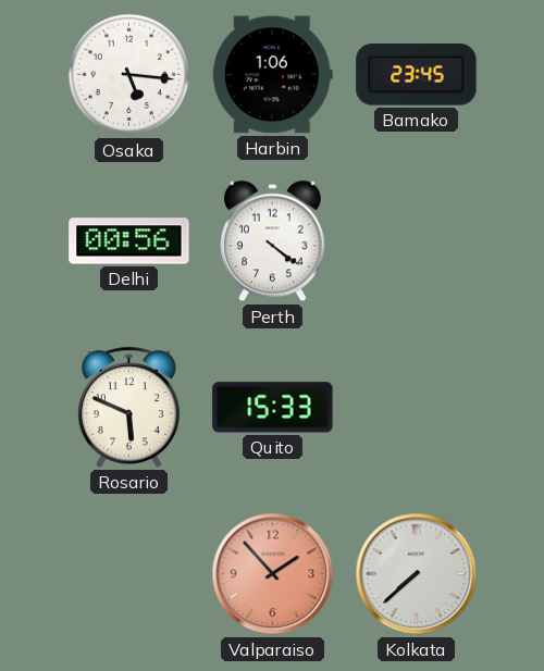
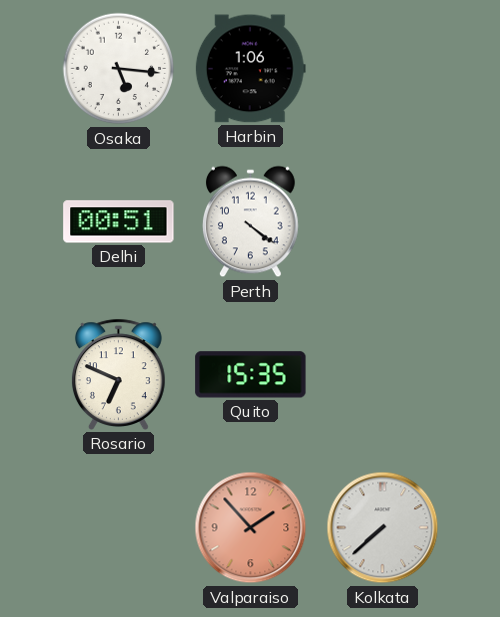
Bamako: 23:45 -> none
Delhi: 00:56 -> 00:51
Rosario: 5:49 -> 6:49
Quito: 15:33 -> 15:35
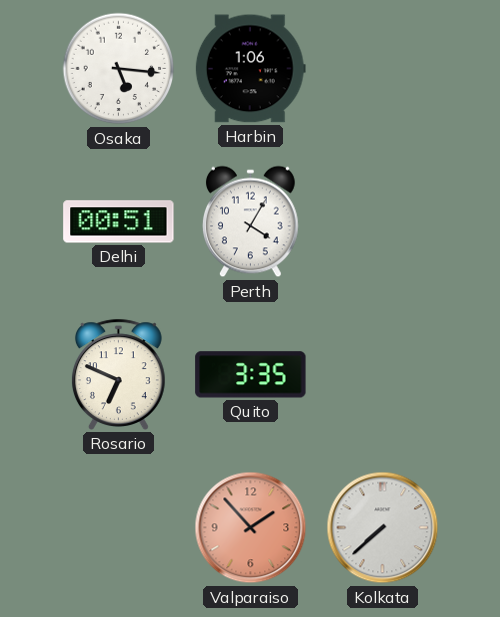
Perth: 4:21 -> 4:05
Quito: 15:35 -> 3:35
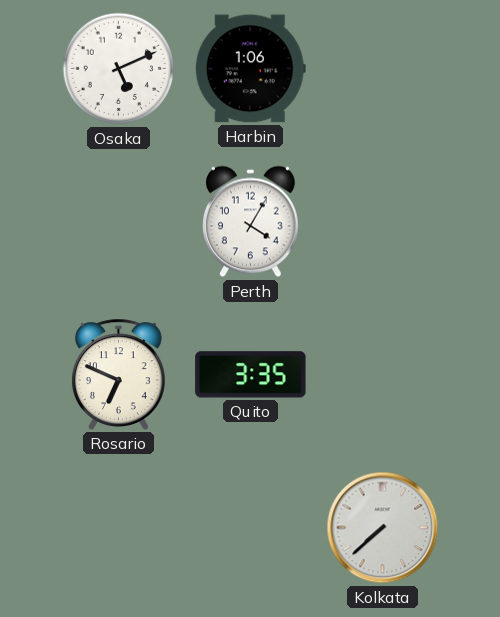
Osaka: 5:16 -> 5:11
Delhi: 00:51 -> none
Valparaiso: 1:53 -> none
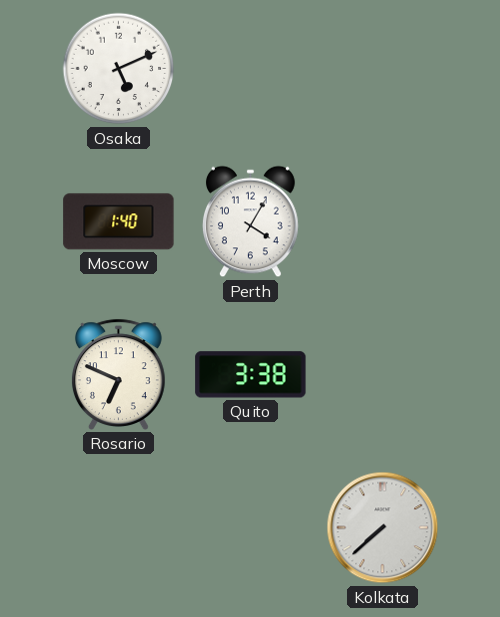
Harbin: 1:06 -> none
Moscow: none -> 1:40
Quito: 3:35 -> 3:38
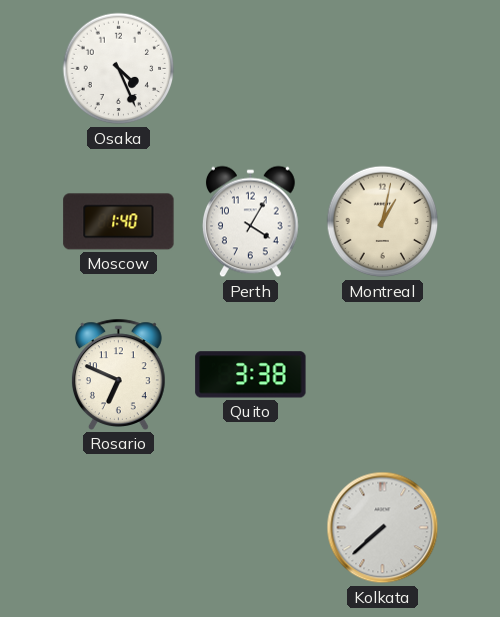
Osaka: 5:11 -> 4:26
Montreal: none -> 1:02
